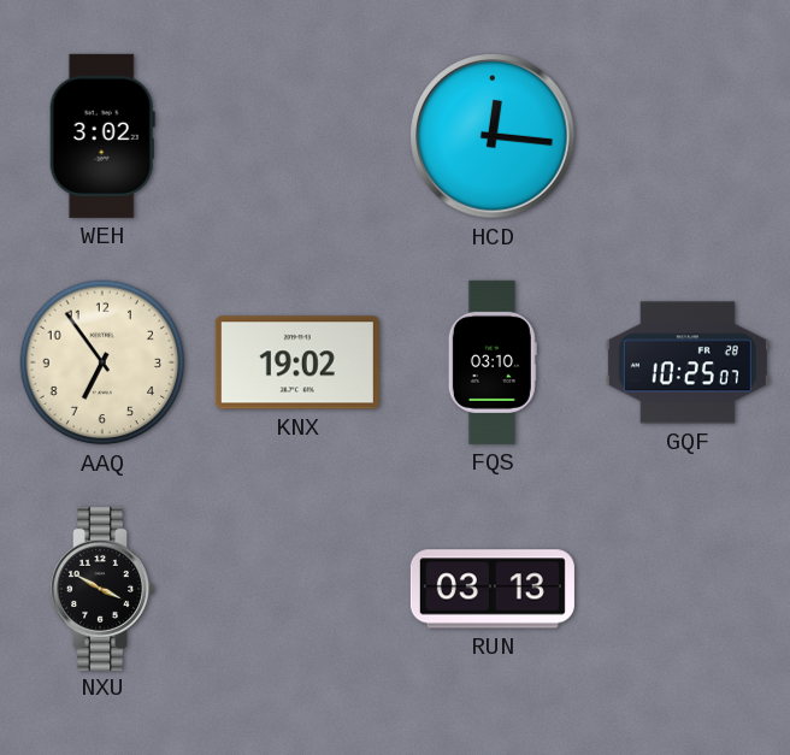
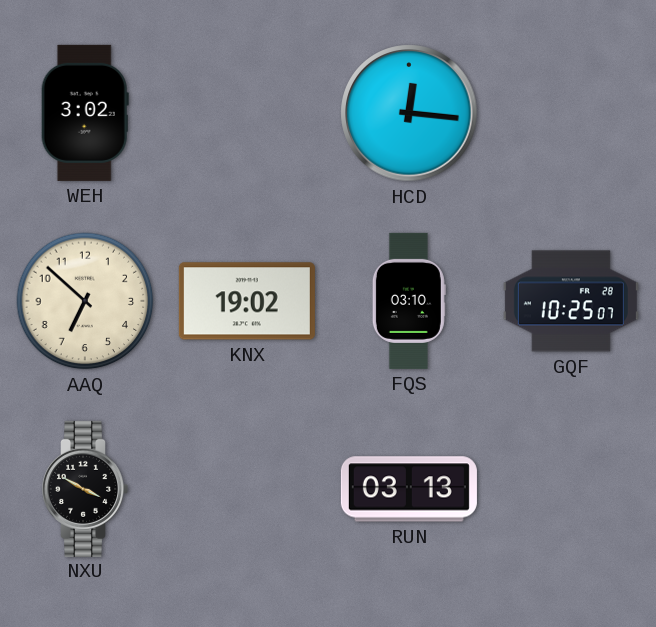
AAQ: 6:54 -> 6:52
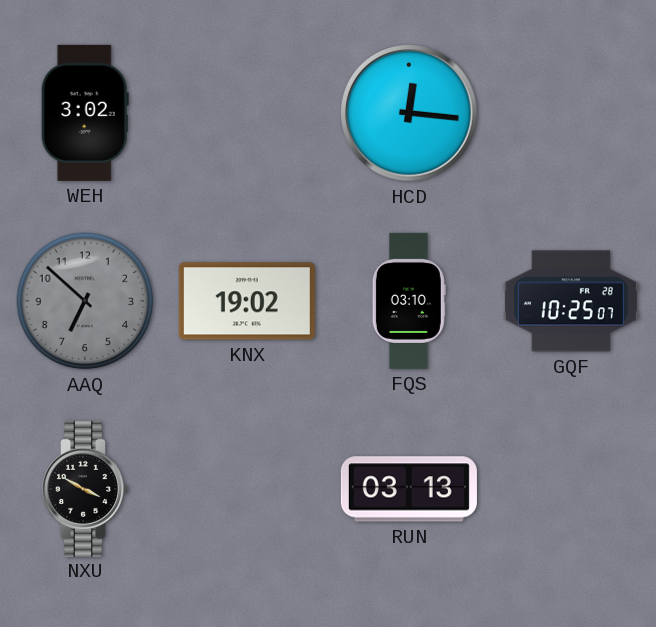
AAQ dial: cream -> grey
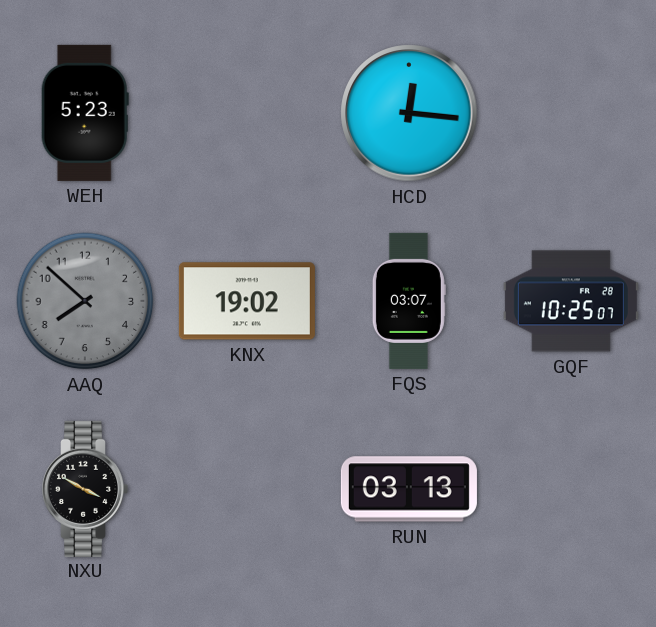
WEH: 3:02 -> 5:23
AAQ: 6:52 -> 7:52
FQS: 03:10 -> 03:07
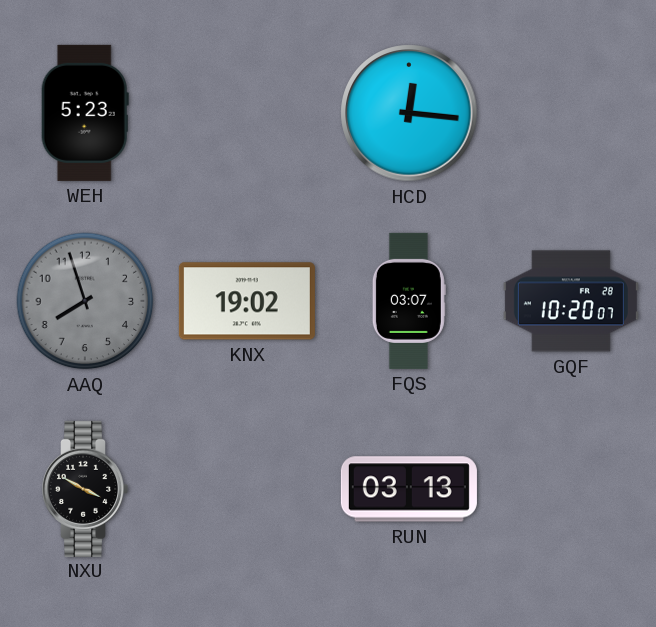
AAQ: 7:52 -> 7:57
GQF: 10:25 -> 10:20
